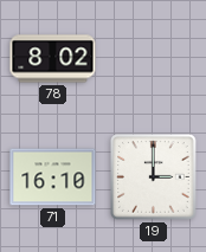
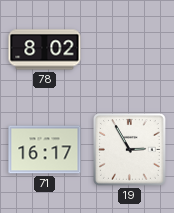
71: 16:10 -> 16:17
19: 3:00 -> 2:55
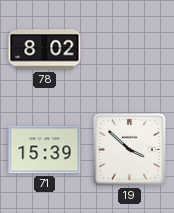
71: 16:17 -> 15:39
19: 2:55 -> 3:52
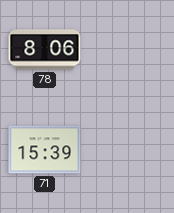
78: 8:02 -> 8:06
19: 3:52 -> none
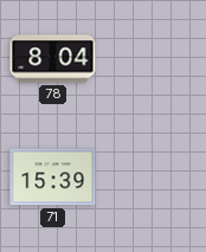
78: 8:06 -> 8:04
